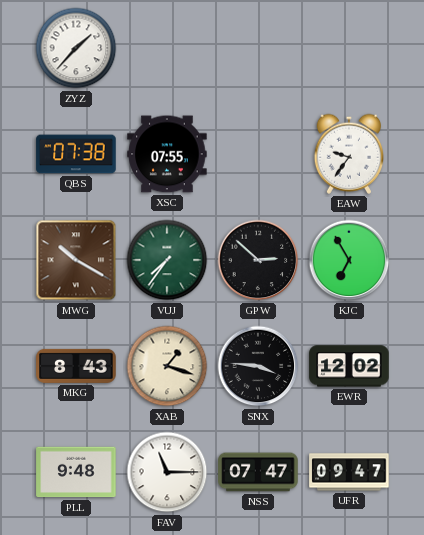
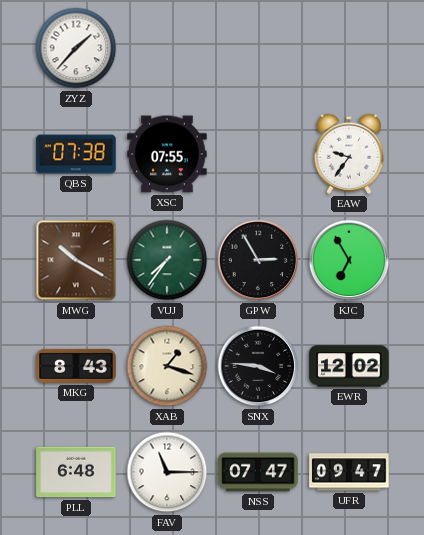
GPW: 2:52 -> 2:55
PLL: 9:48 -> 6:48
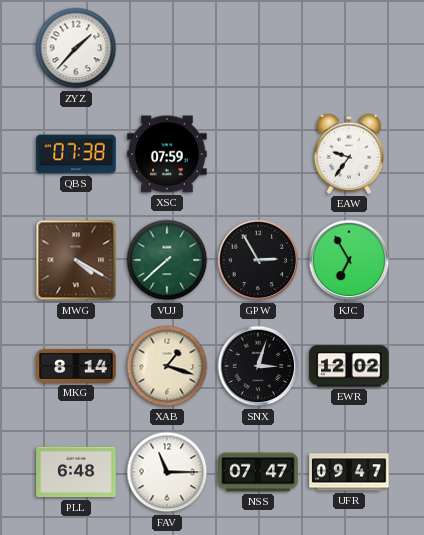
XSC: 07:55 -> 07:59
MWG: 10:20 -> 4:20
VUJ: 7:36 -> 7:38
MKG: 8:43 -> 8:14
SNX: 3:46 -> 3:03
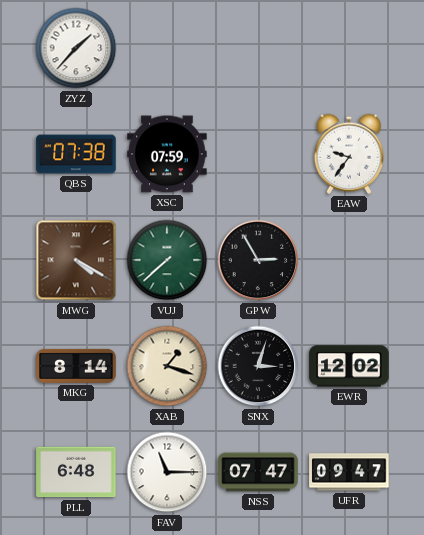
KJC: 6:55 -> none
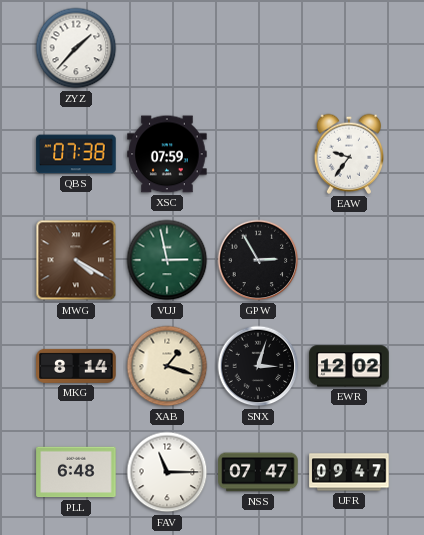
VUJ: 7:38 -> 2:58
